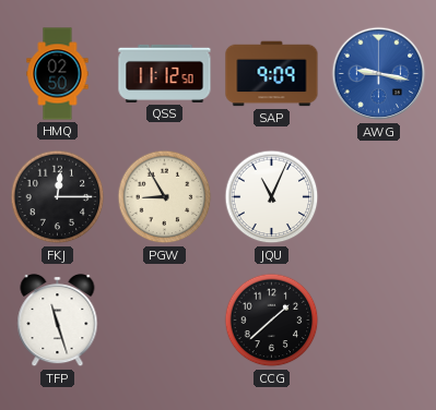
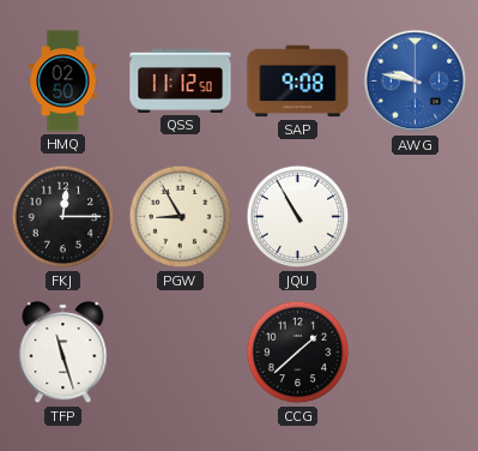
SAP: 9:09 -> 9:08
AWG: 9:17 -> 9:47
JQU: 11:04 -> 10:55
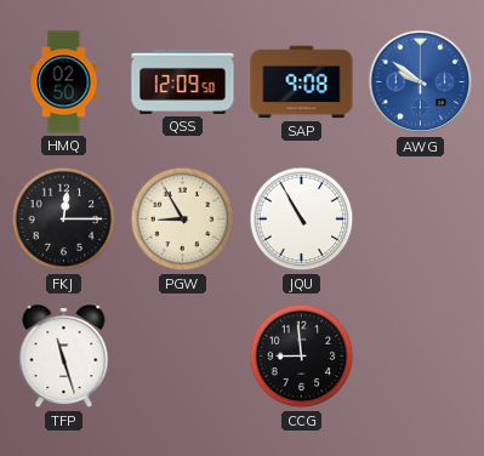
QSS: 11:12 -> 12:09
AWG: 9:47 -> 9:51
CCG: 1:38 -> 8:59
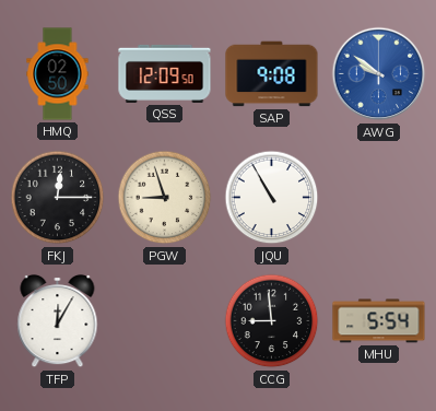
PGW: 8:55 -> 8:57
TFP: 11:27 -> 12:05
MHU: none -> 5:54
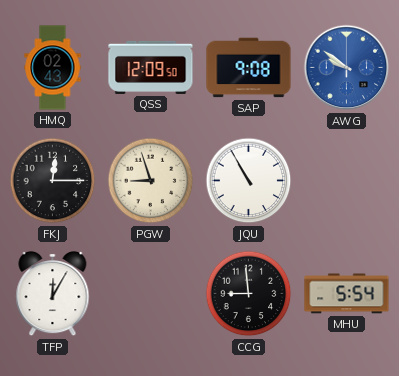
HMQ: 02:50 -> 02:43
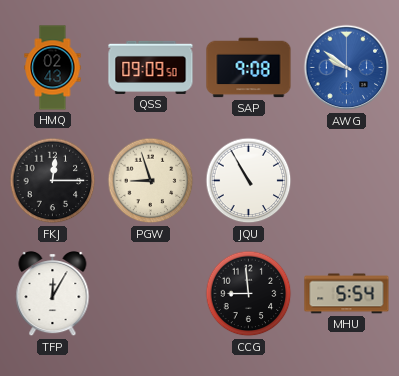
QSS: 12:09 -> 09:09
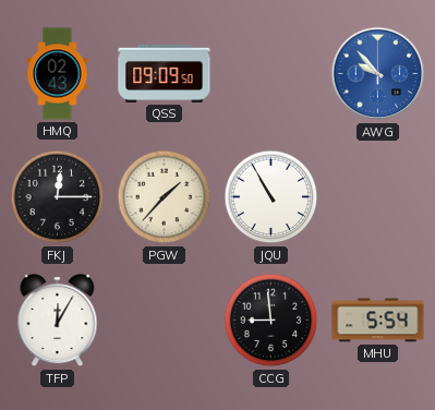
SAP: 9:08 -> none
AWG: 9:51 -> 9:53
PGW: 8:57 -> 1:37
